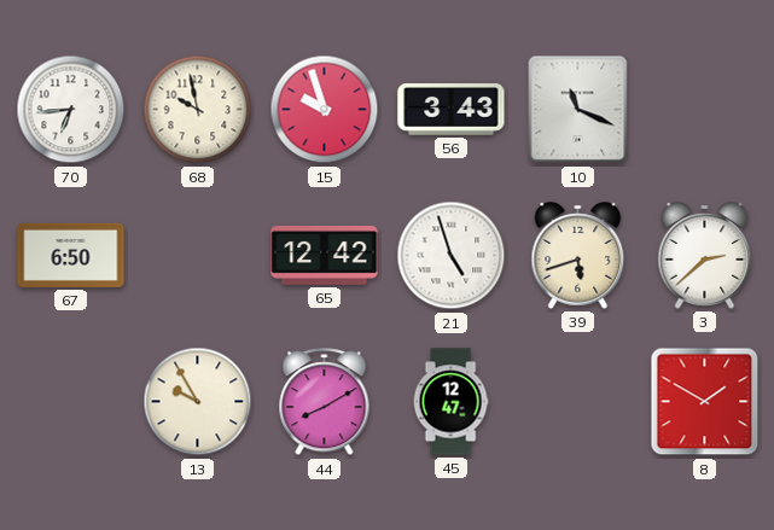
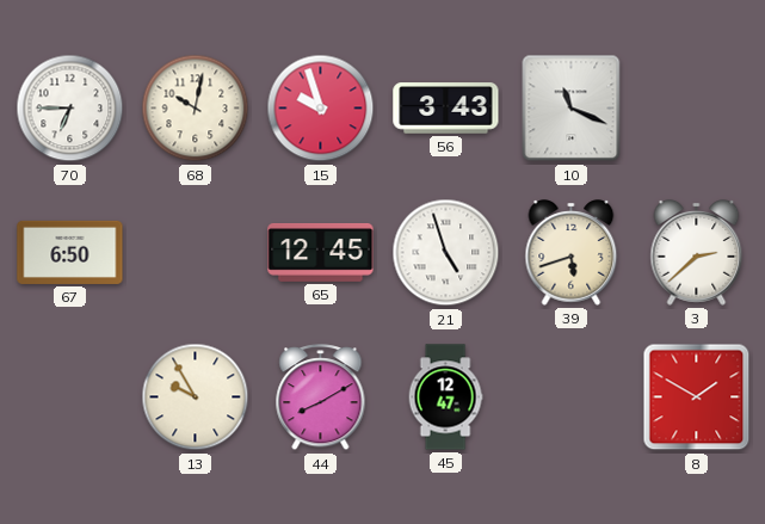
70: 6:44 -> 6:45
68: 9:58 -> 10:02
65: 12:42 -> 12:45
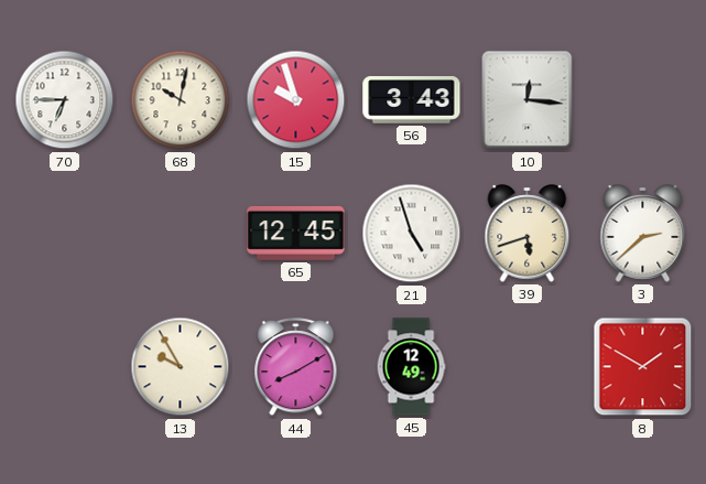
10: 11:19 -> 12:16
67: 6:50 -> none
45: 12:47 -> 12:49
